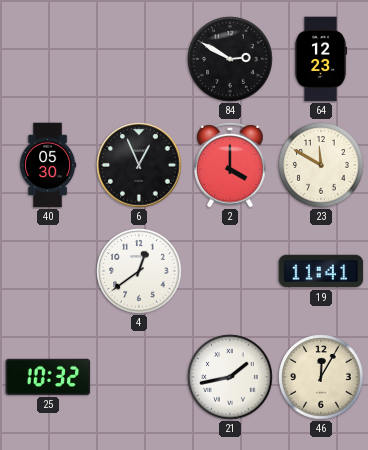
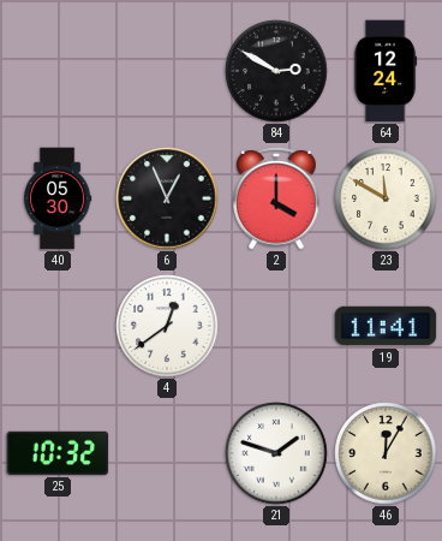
64: 12:23 -> 12:24
21: 1:43 -> 1:48
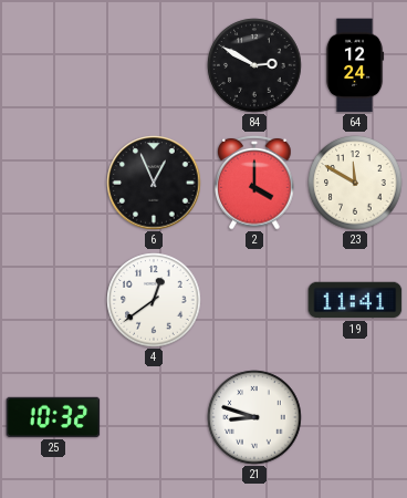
40: 05:30 -> none
21: 1:48 -> 8:48
46: 12:05 -> none
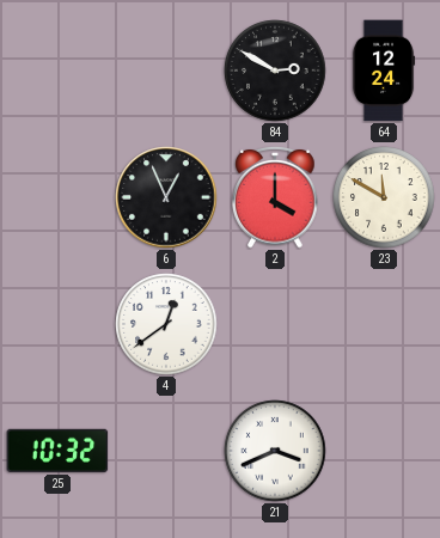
19: 11:41 -> none
21: 8:48 -> 3:41
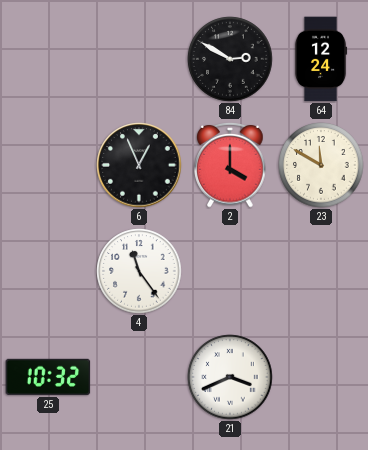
4: 12:39 -> 11:24
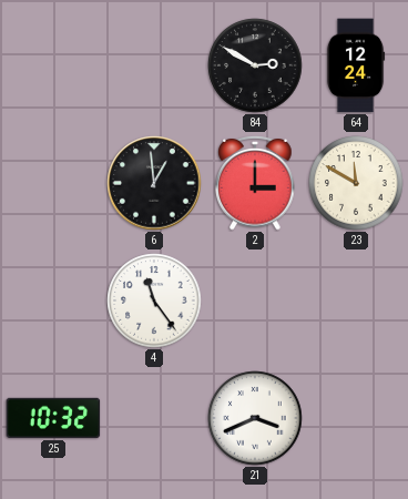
6: 12:56 -> 12:59
2: 4:00 -> 3:00
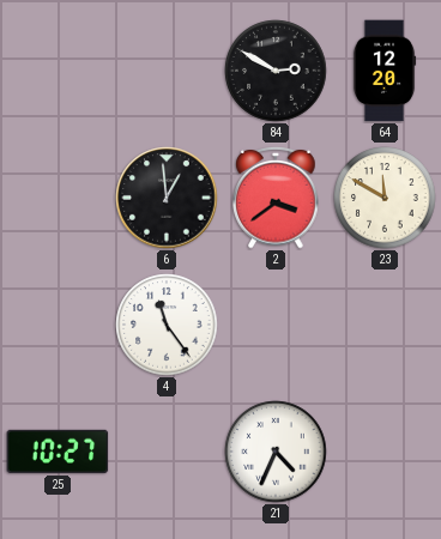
64: 12:24 -> 12:20
2: 3:00 -> 3:39
25: 10:32 -> 10:27
21: 3:41 -> 4:34
